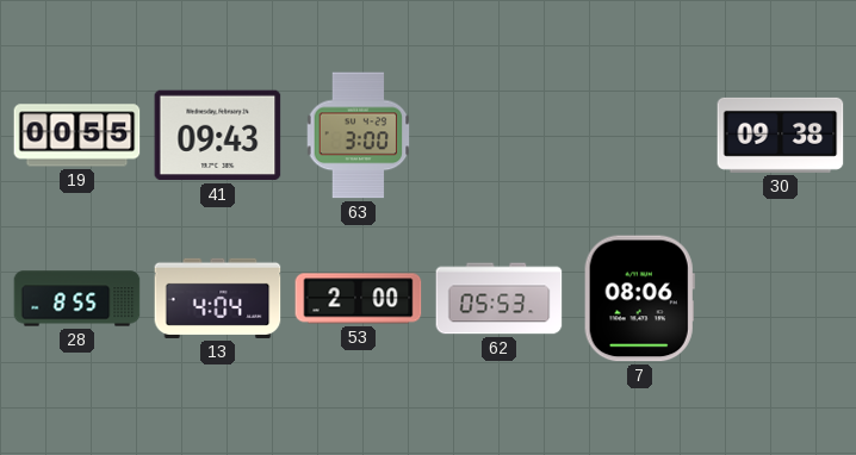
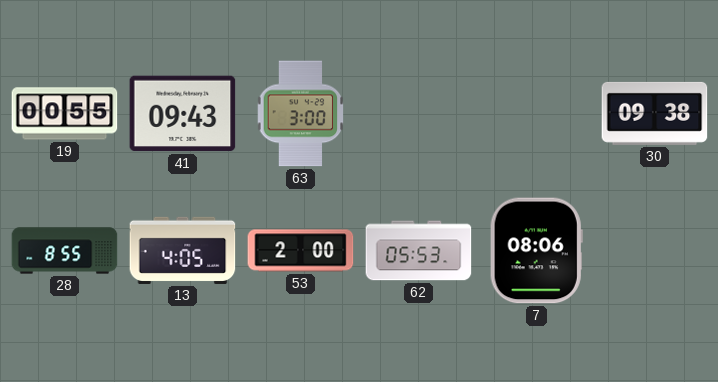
13: 4:04 -> 4:05
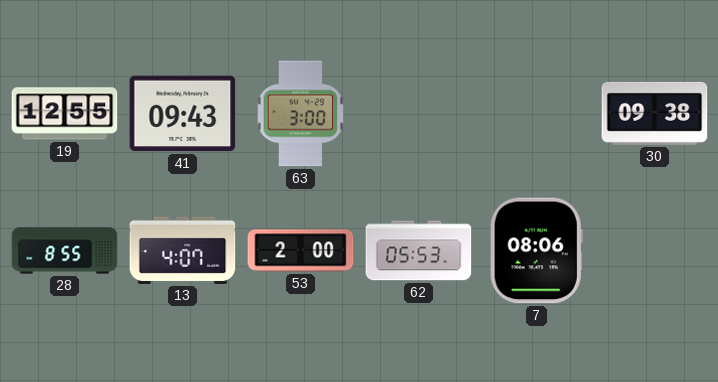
19: 00:55 -> 12:55
13: 4:05 -> 4:07
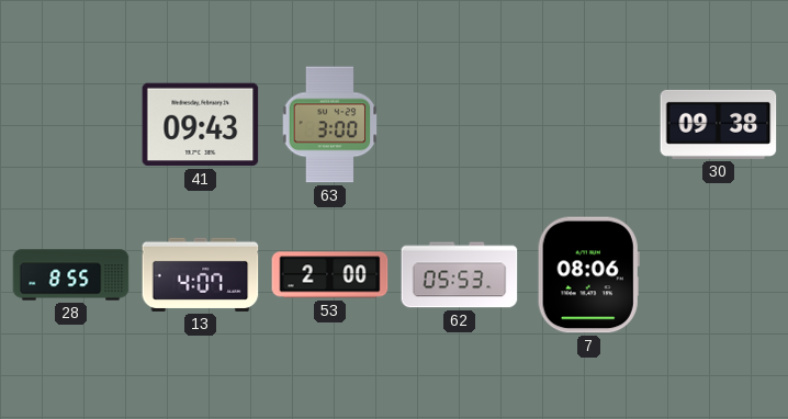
19: 12:55 -> none
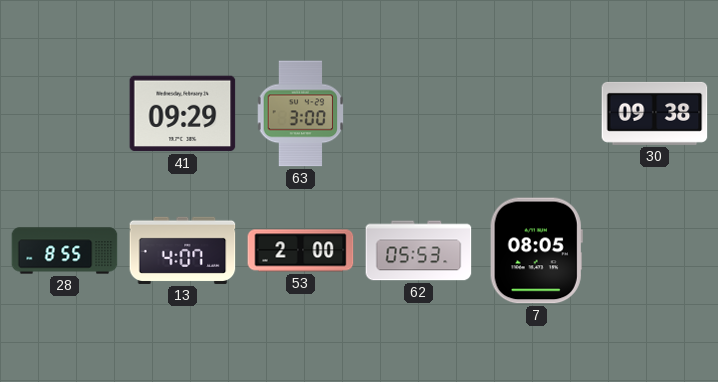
41: 09:43 -> 09:29
7: 08:06 -> 08:05
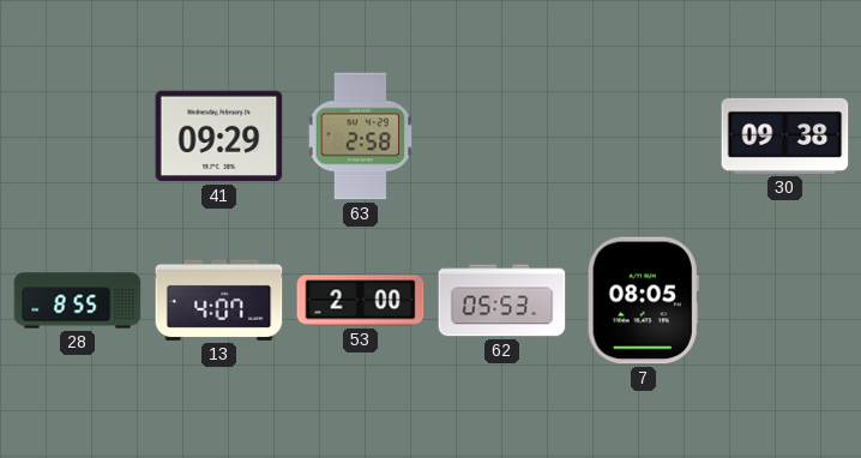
63: 3:00 -> 2:58
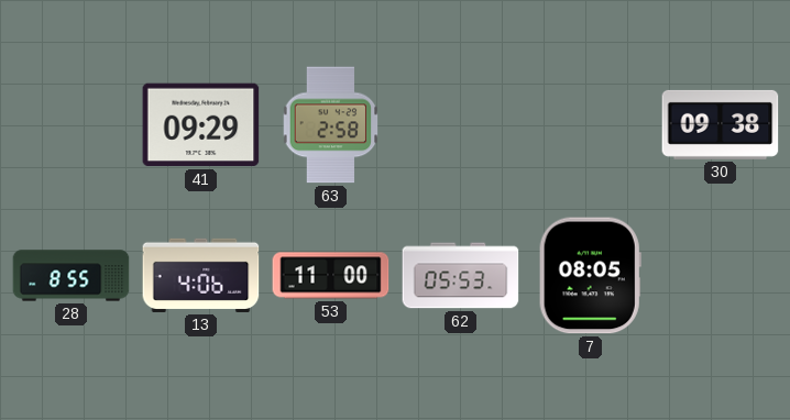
13: 4:07 -> 4:06
53: 2:00 -> 11:00
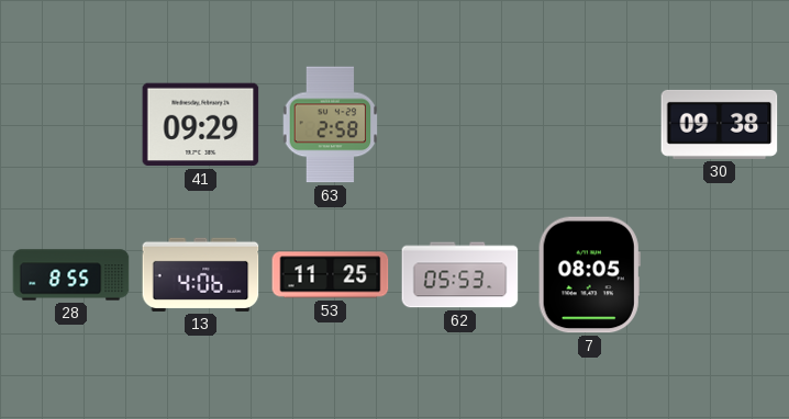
53: 11:00 -> 11:25
